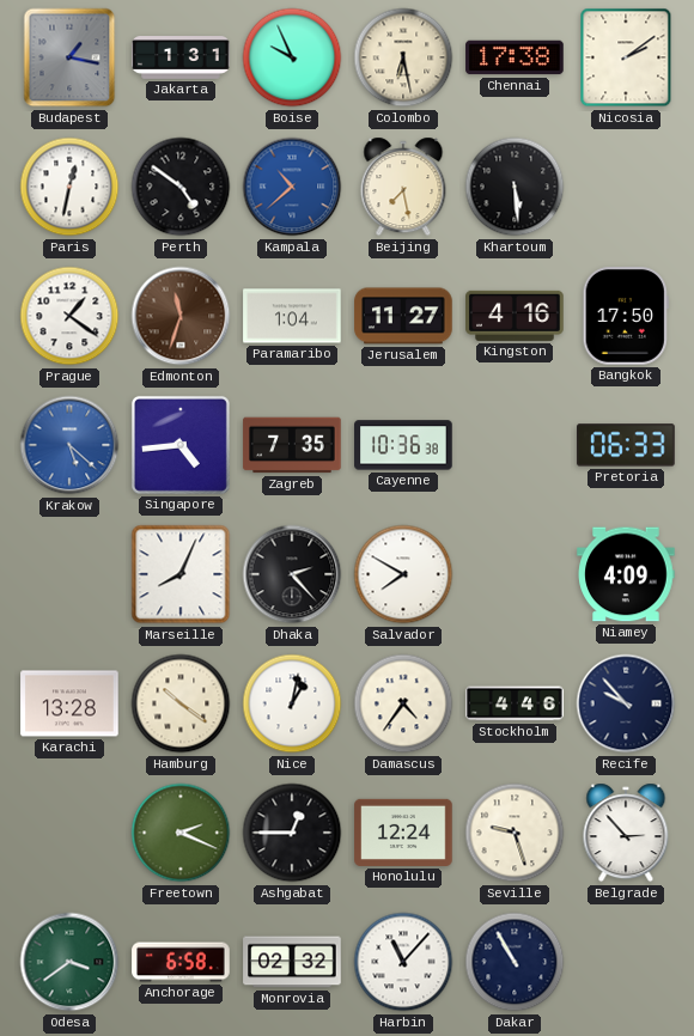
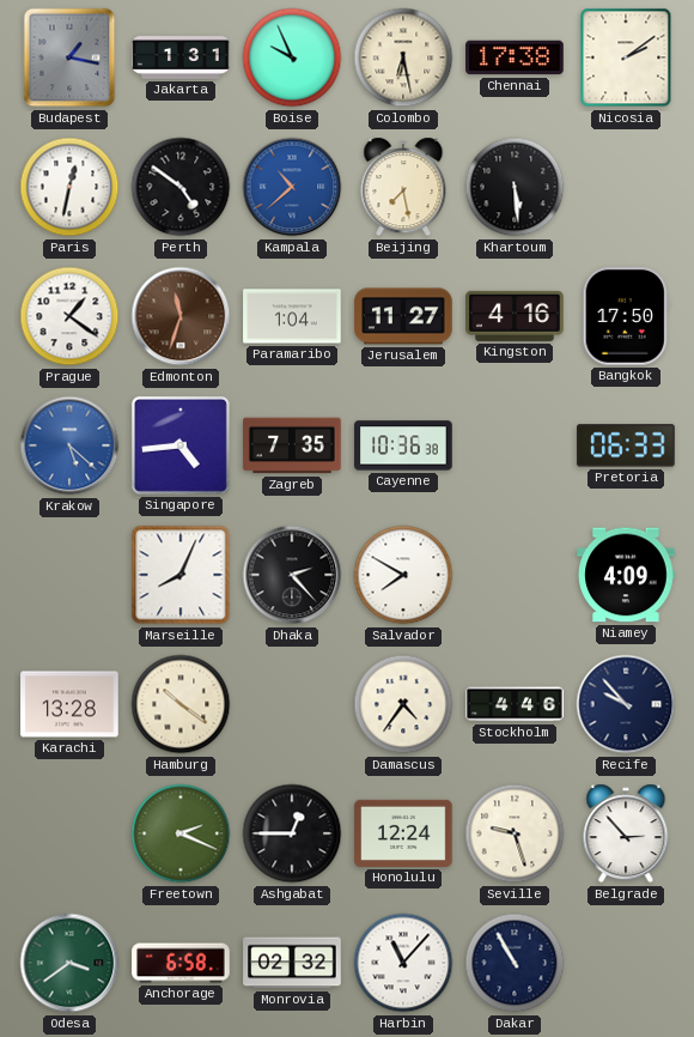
Nice: 1:02 -> none
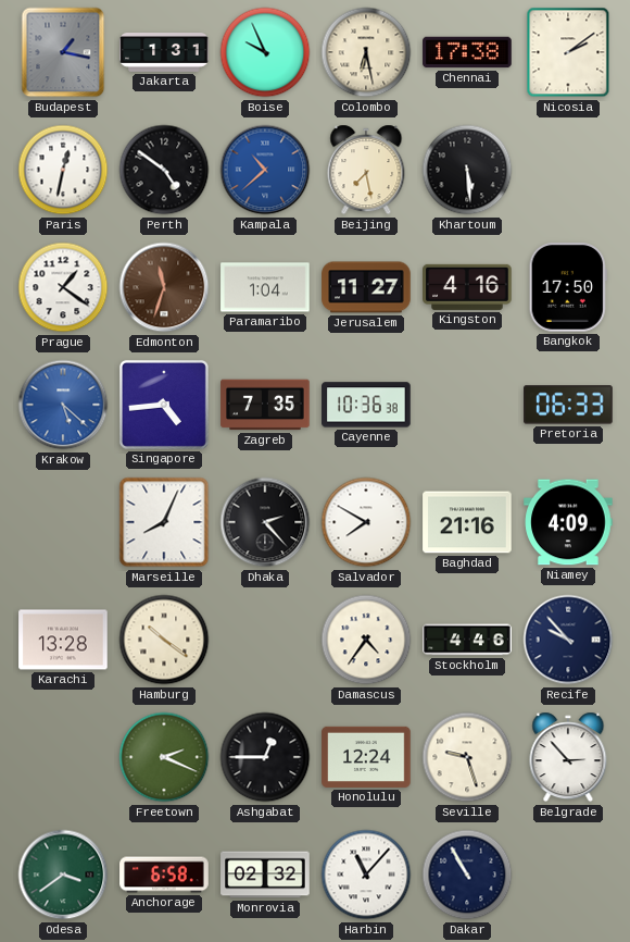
Baghdad: none -> 21:16
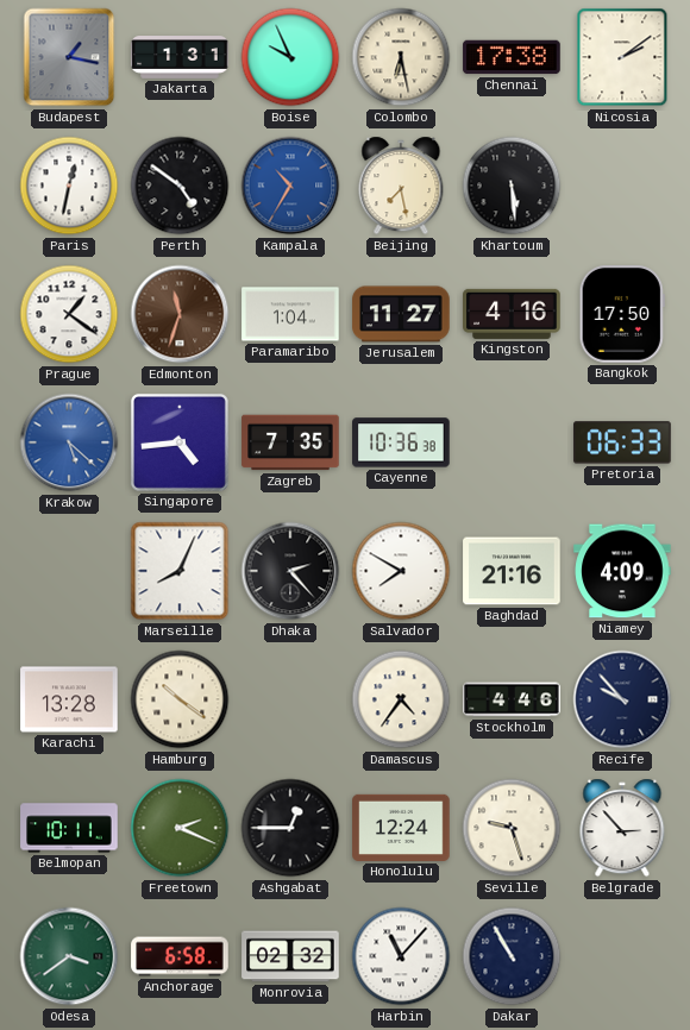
Kampala: 10:38 -> 10:35
Belmopan: none -> 10:11
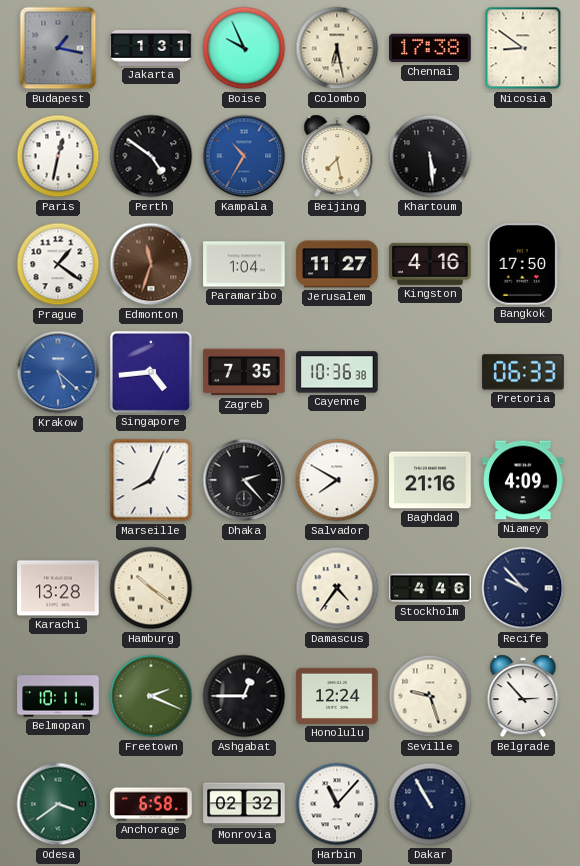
Nicosia: 2:09 -> 8:51
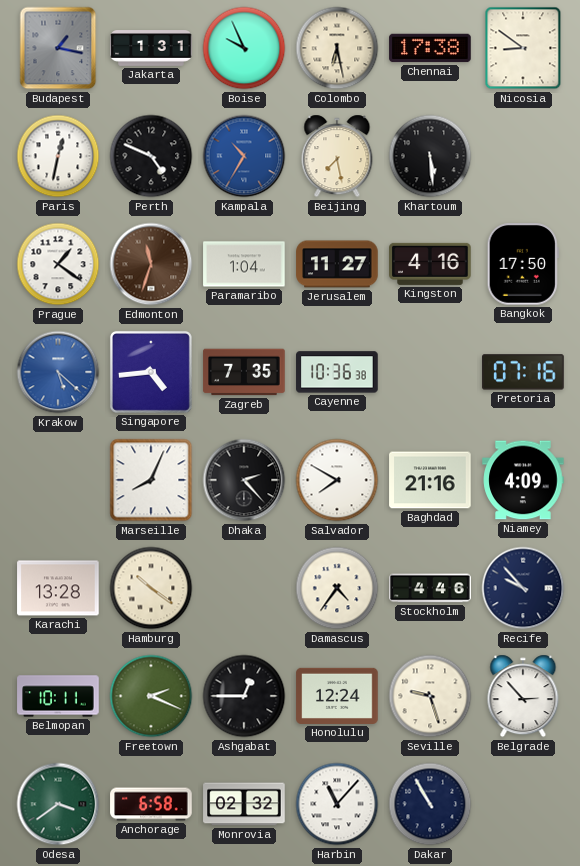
Perth: 4:51 -> 4:49
Pretoria: 06:33 -> 07:16
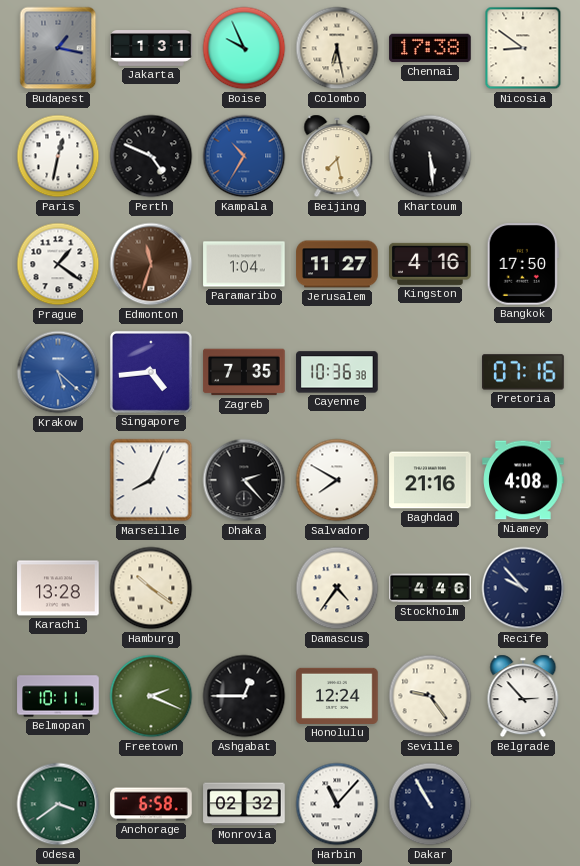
Niamey: 4:09 -> 4:08
Seville: 9:27 -> 9:24
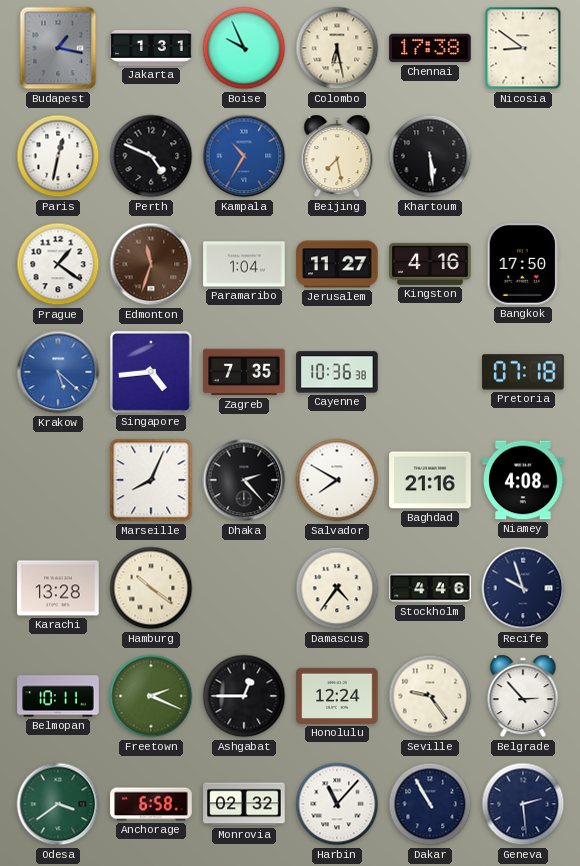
Pretoria: 07:16 -> 07:18
Recife: 9:53 -> 9:57
Geneva: none -> 2:29
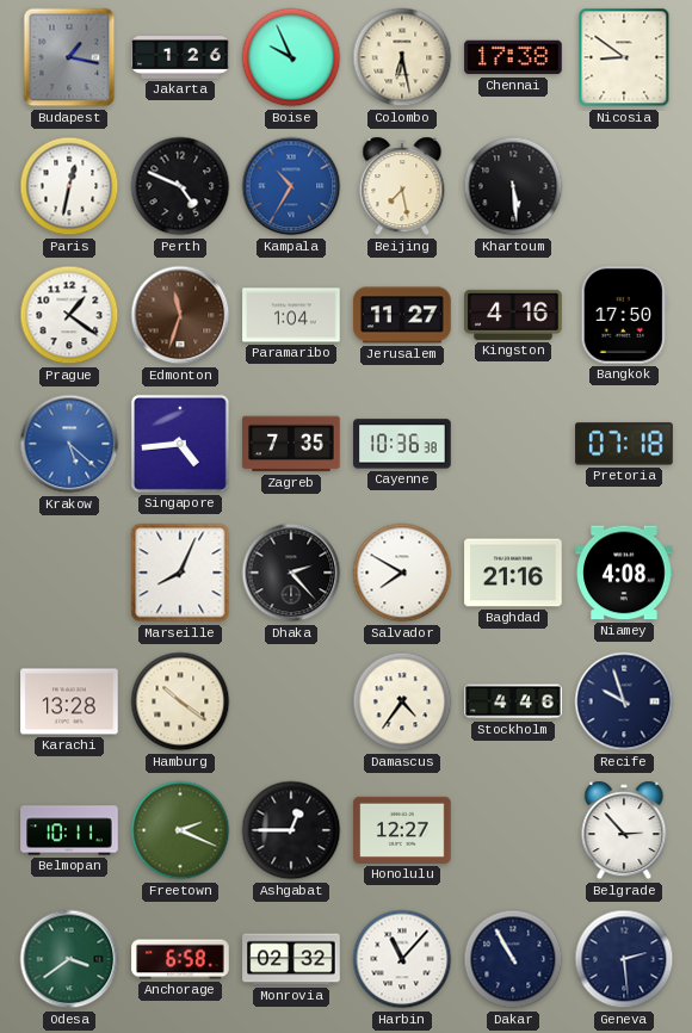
Jakarta: 1:31 -> 1:26
Honolulu: 12:24 -> 12:27
Seville: 9:24 -> none
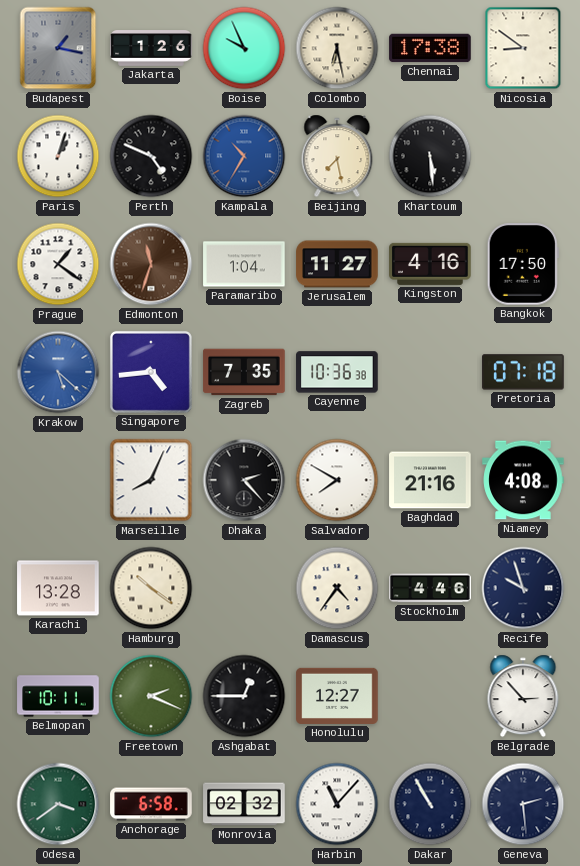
Paris: 12:32 -> 1:03
